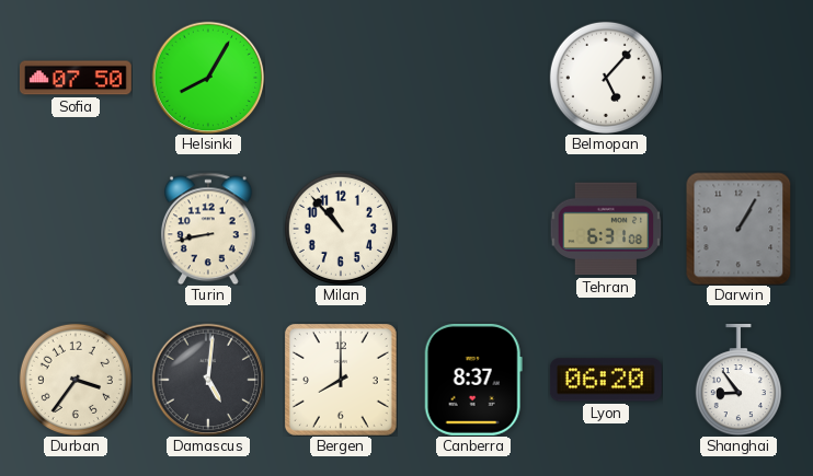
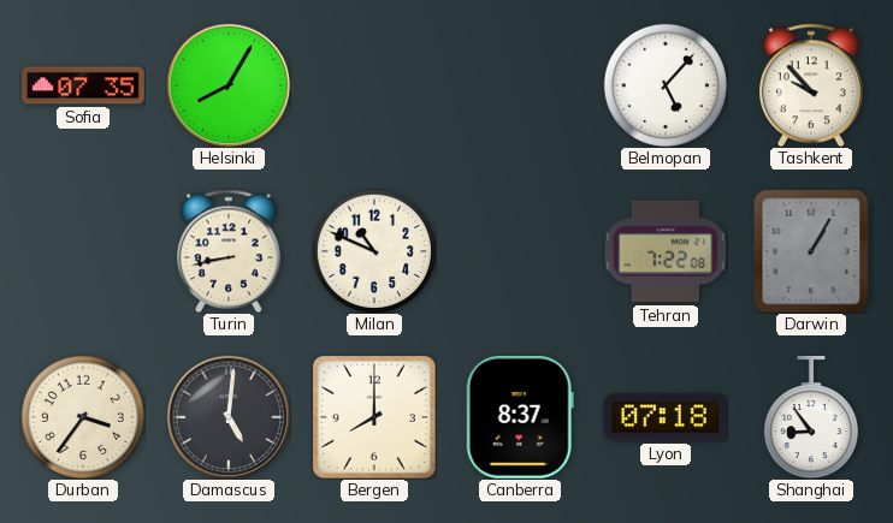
Sofia: 07:50 -> 07:35
Tashkent: none -> 9:53
Milan: 10:53 -> 10:49
Tehran: 6:31 -> 7:22
Lyon: 06:20 -> 07:18
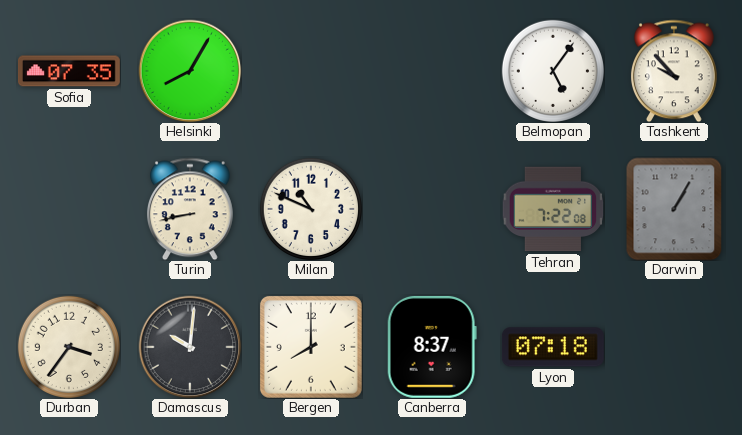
Belmopan: 5:07 -> 5:06
Damascus: 5:01 -> 10:01
Shanghai: 8:54 -> none
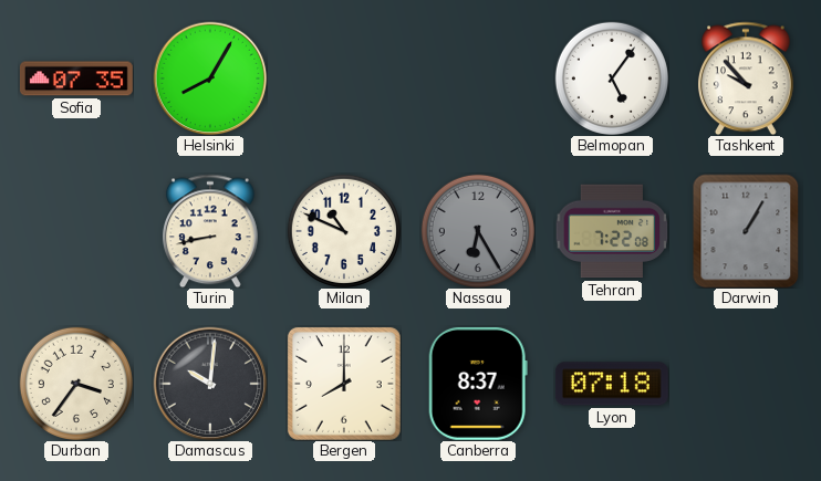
Nassau: none -> 6:25
